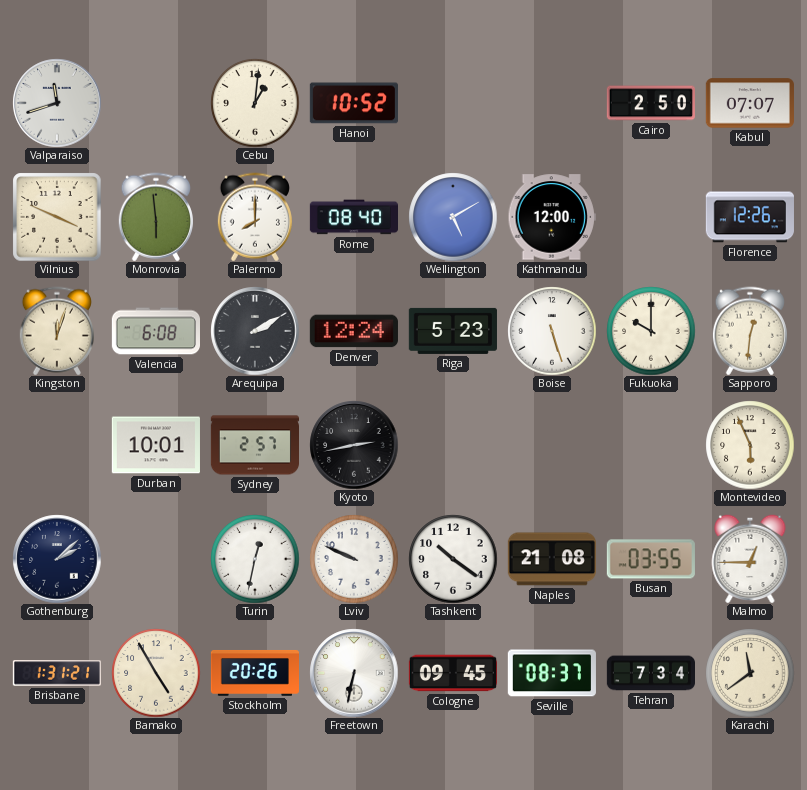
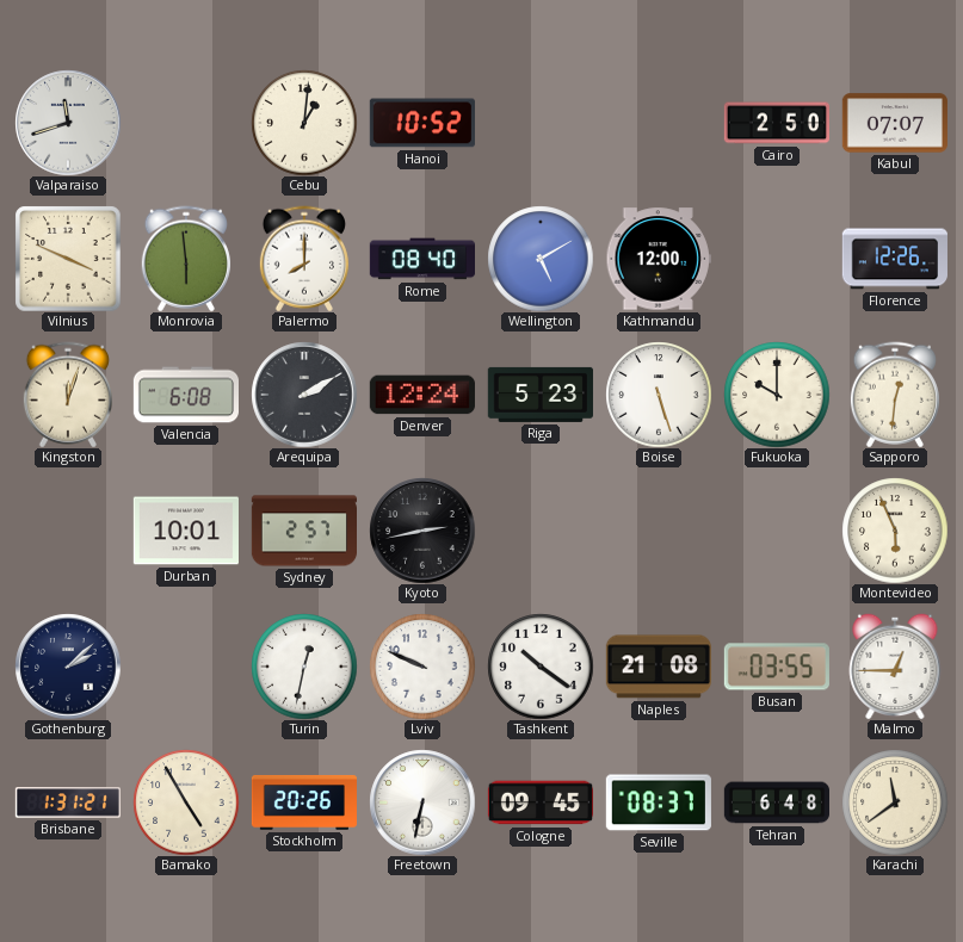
Tehran: 7:34 -> 6:48
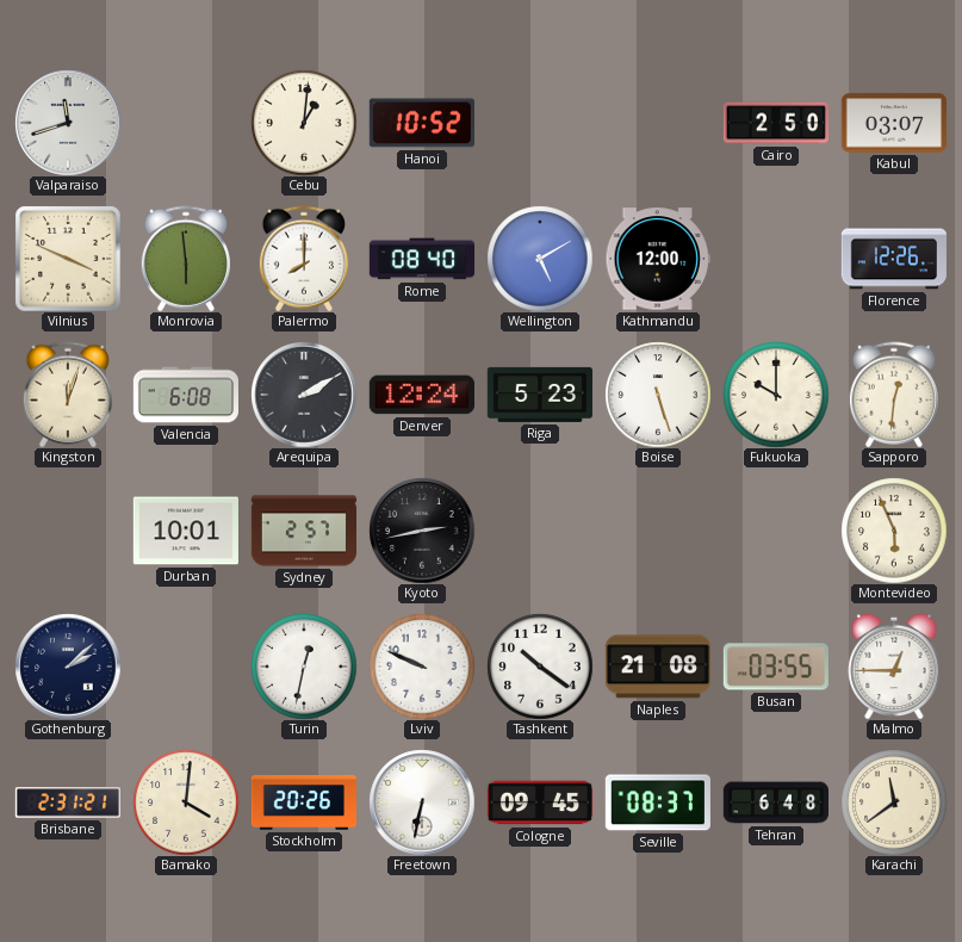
Kabul: 07:07 -> 03:07
Brisbane: 1:31 -> 2:31
Bamako: 4:55 -> 4:01
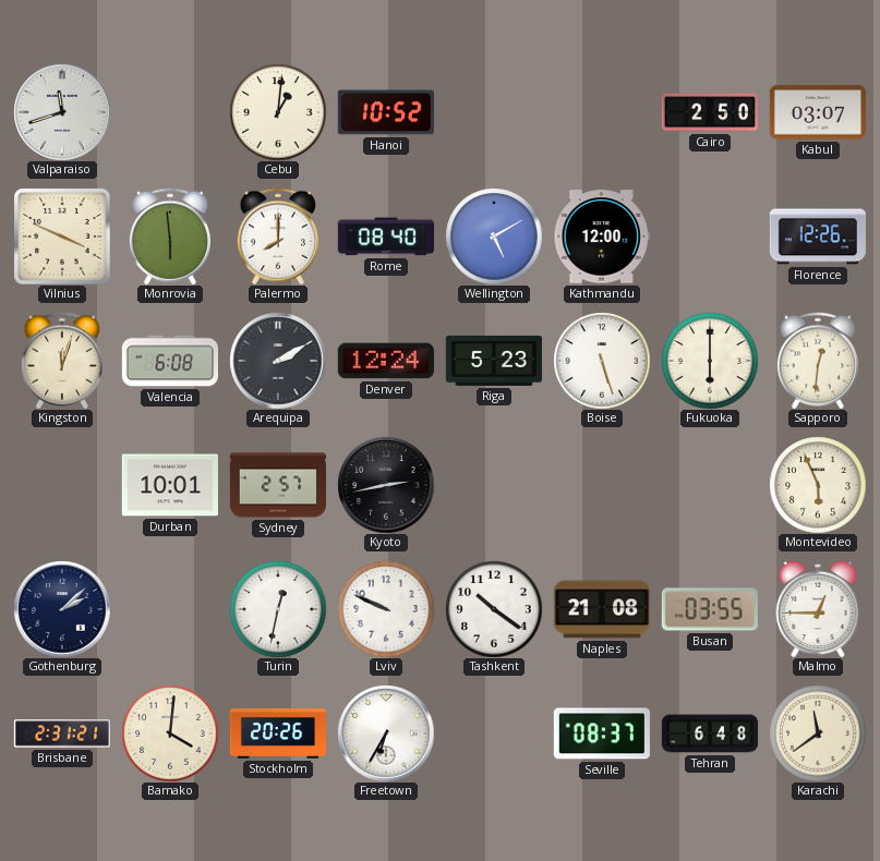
Fukuoka: 10:00 -> 6:00
Freetown: 6:32 -> 6:35
Cologne: 09:45 -> none
